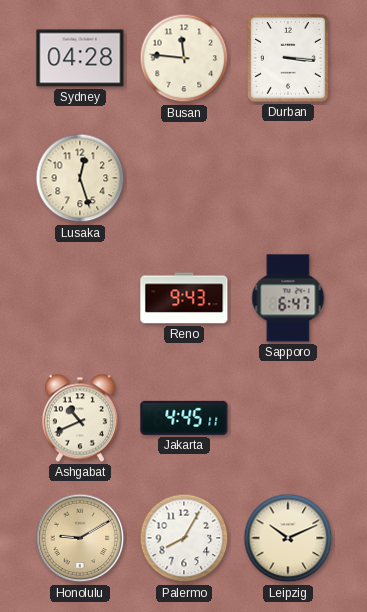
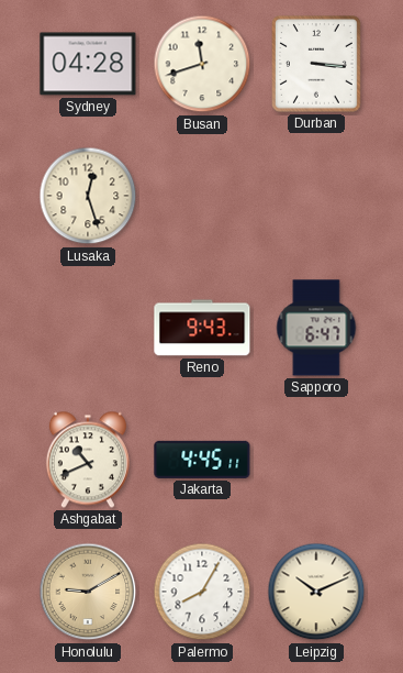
Busan: 11:46 -> 11:42
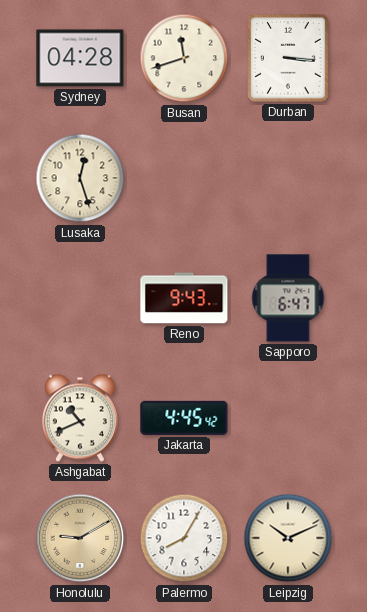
Jakarta: 4:45:11 -> 4:45:42
